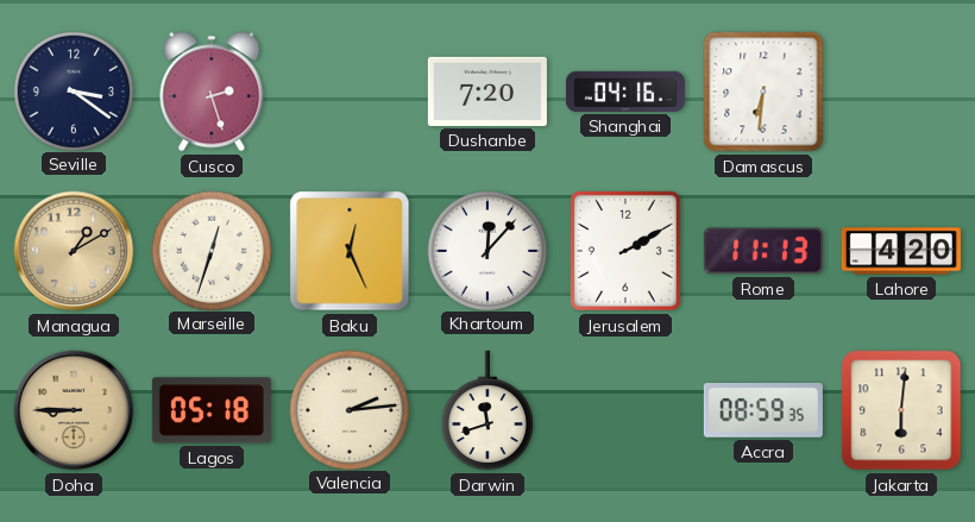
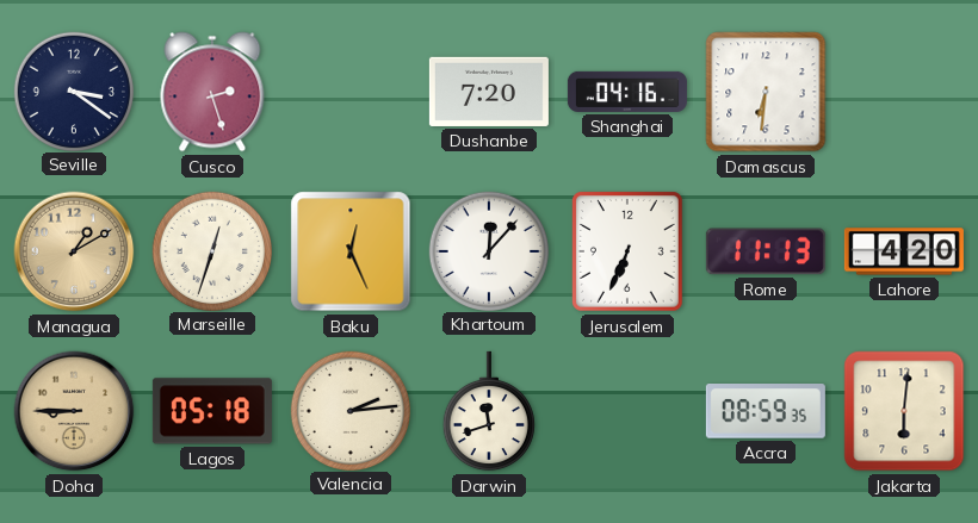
Jerusalem: 2:10 -> 6:34
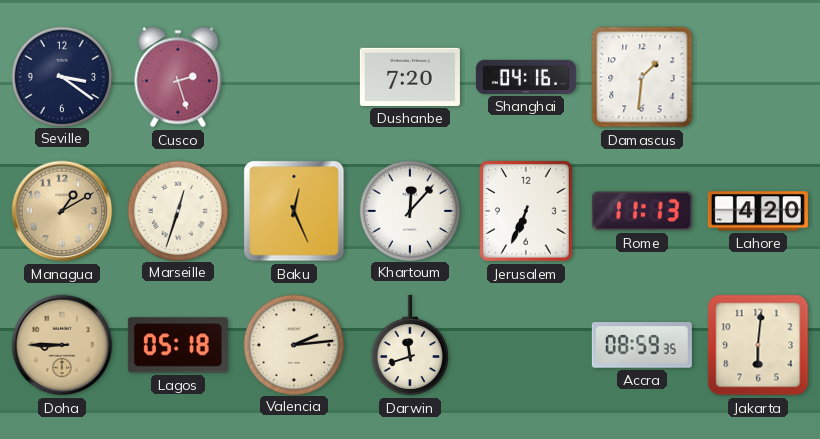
Damascus: 6:31 -> 1:31
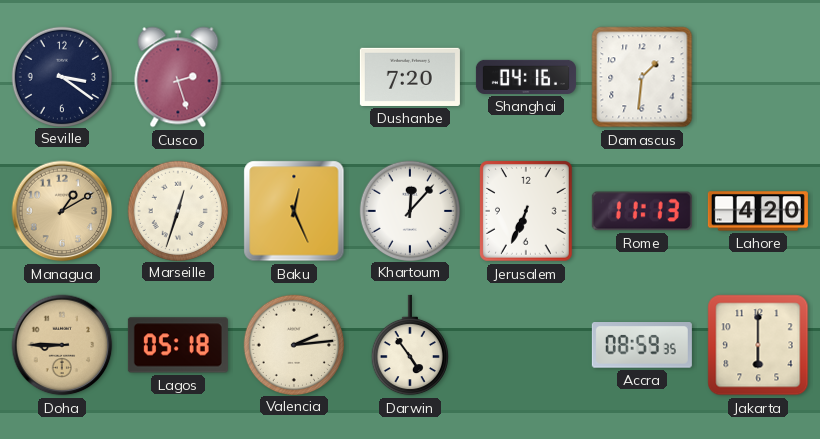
Darwin: 11:42 -> 4:54
Jakarta: 6:01 -> 6:00
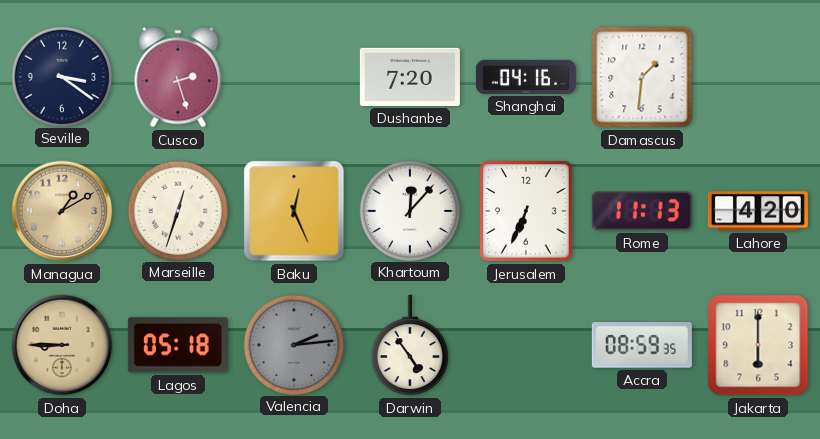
Valencia dial: cream -> grey
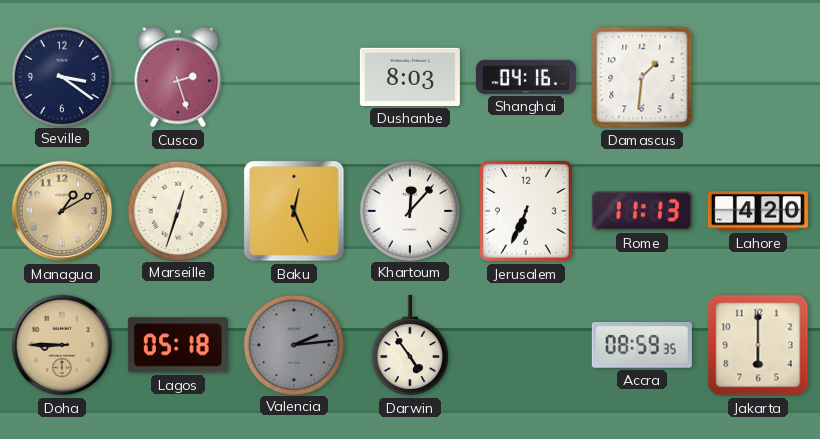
Dushanbe: 7:20 -> 8:03
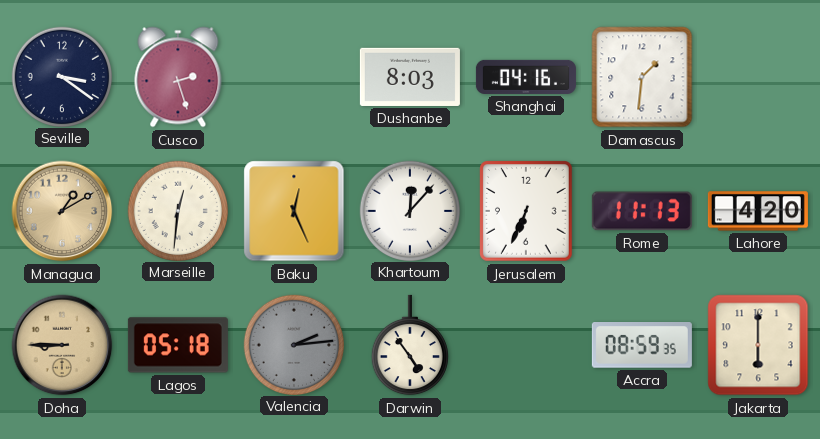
Marseille: 12:33 -> 12:31
